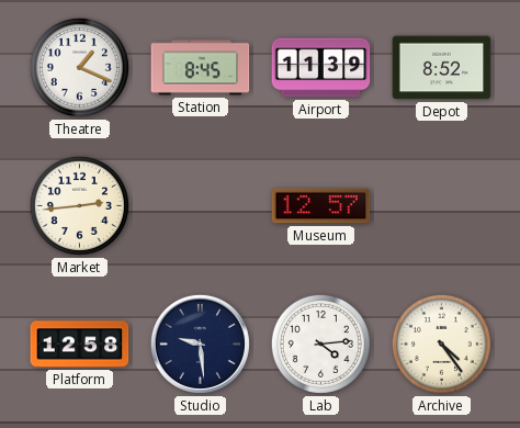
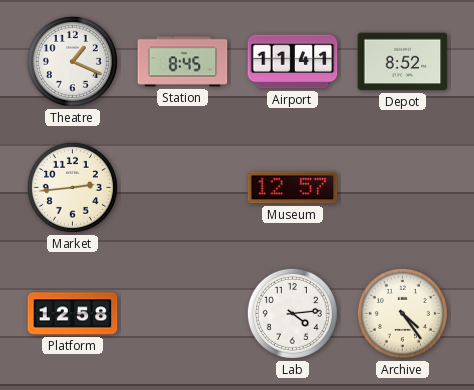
Airport: 11:39 -> 11:41
Studio: 9:29 -> none
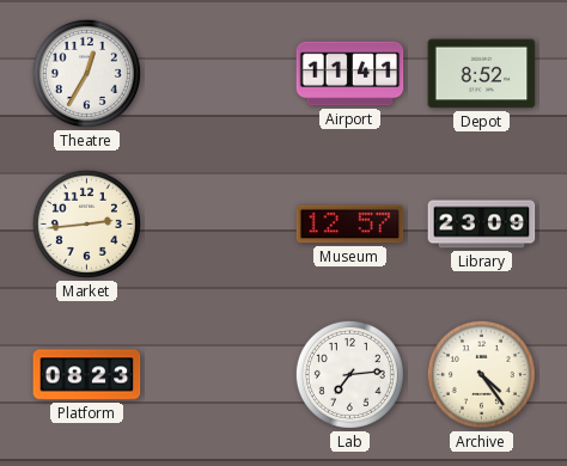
Theatre: 1:19 -> 12:35
Station: 8:45 -> none
Library: none -> 23:09
Platform: 12:58 -> 08:23
Lab: 4:14 -> 7:14
